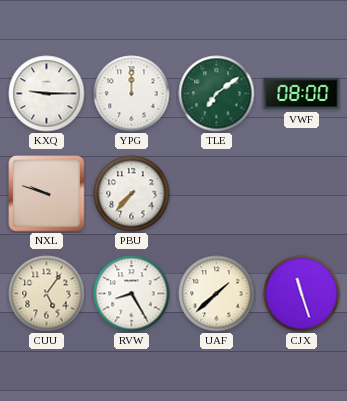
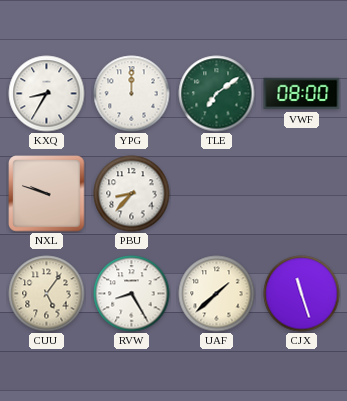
KXQ: 9:15 -> 8:35
PBU: 7:37 -> 8:37
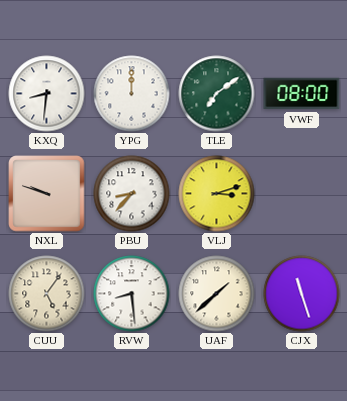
KXQ: 8:35 -> 8:31
VLJ: none -> 3:12
RVW: 8:25 -> 8:29
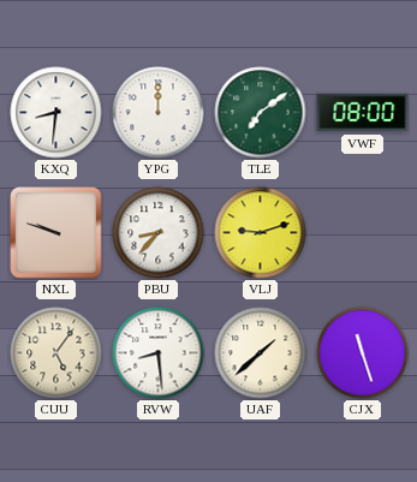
VLJ: 3:12 -> 9:12
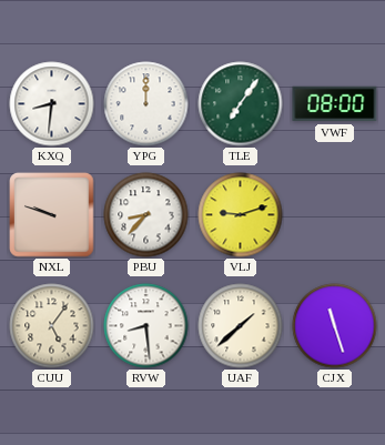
TLE: 7:09 -> 7:06
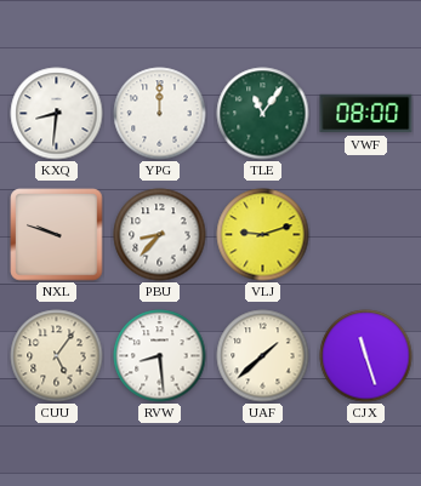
TLE: 7:06 -> 11:06
